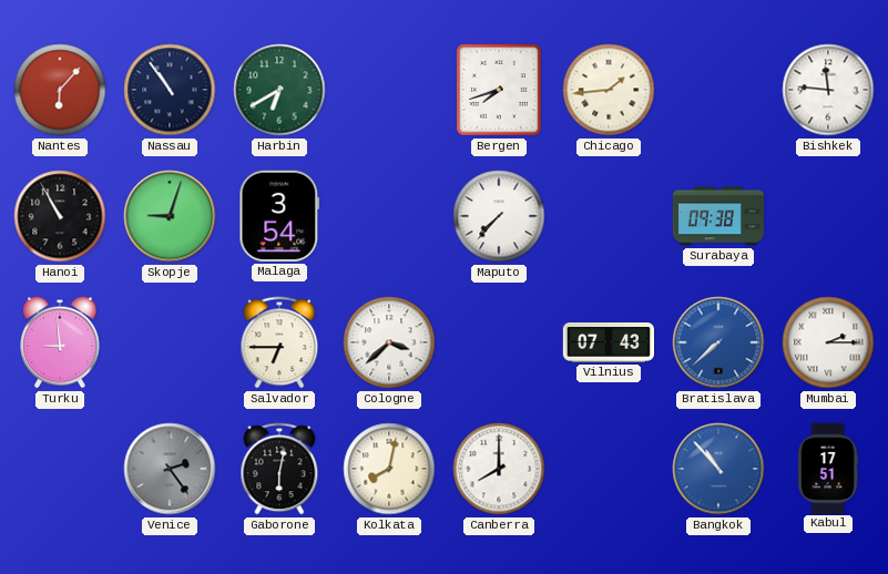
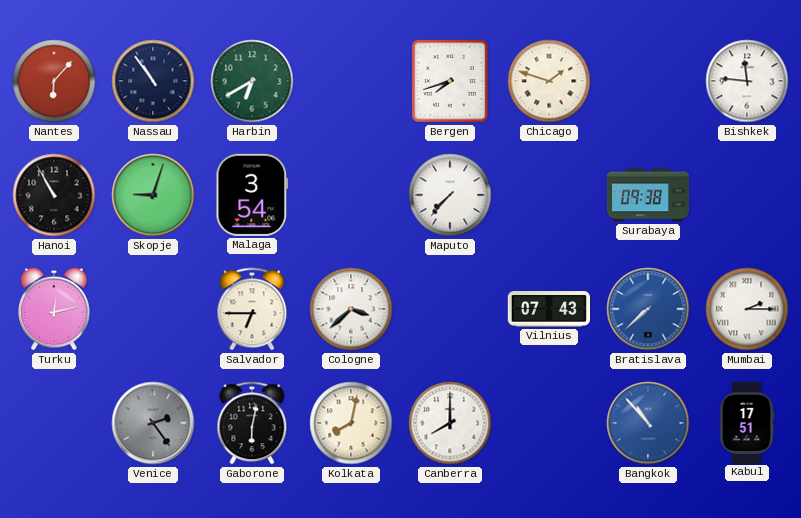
Chicago: 1:44 -> 1:48
Turku: 8:59 -> 12:13
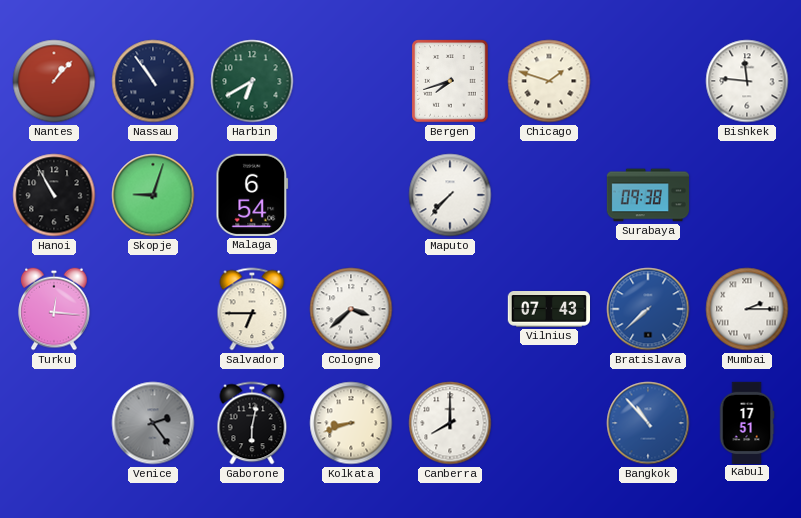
Nantes: 6:07 -> 1:07
Malaga: 3:54 -> 6:54
Turku: 12:13 -> 12:16
Kolkata: 8:02 -> 8:42
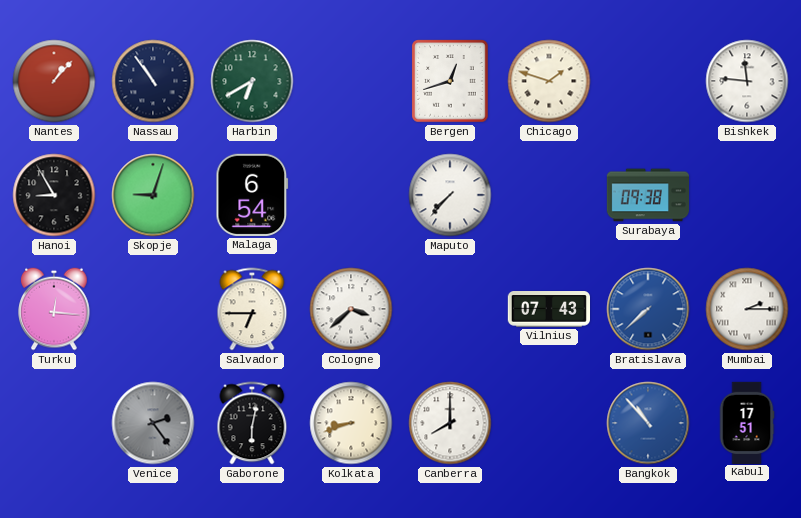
Bergen: 7:42 -> 12:42
Hanoi: 10:55 -> 8:55
